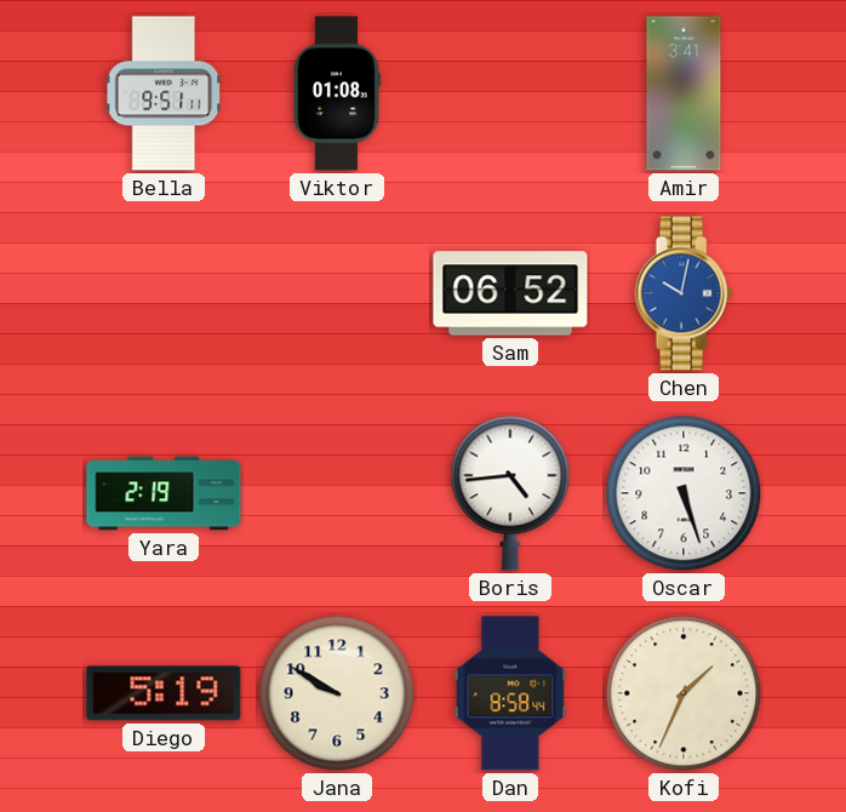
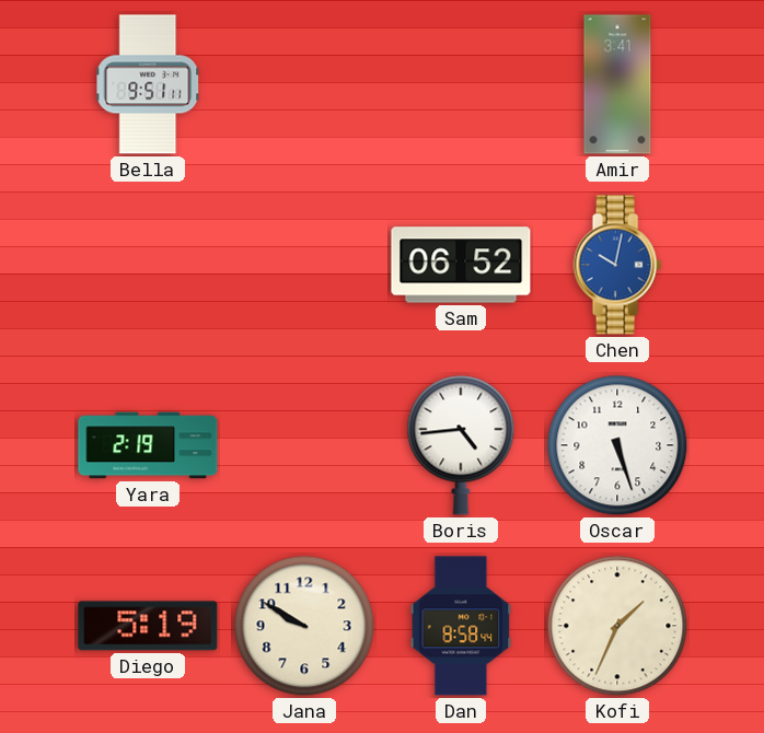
Viktor: 01:08 -> none
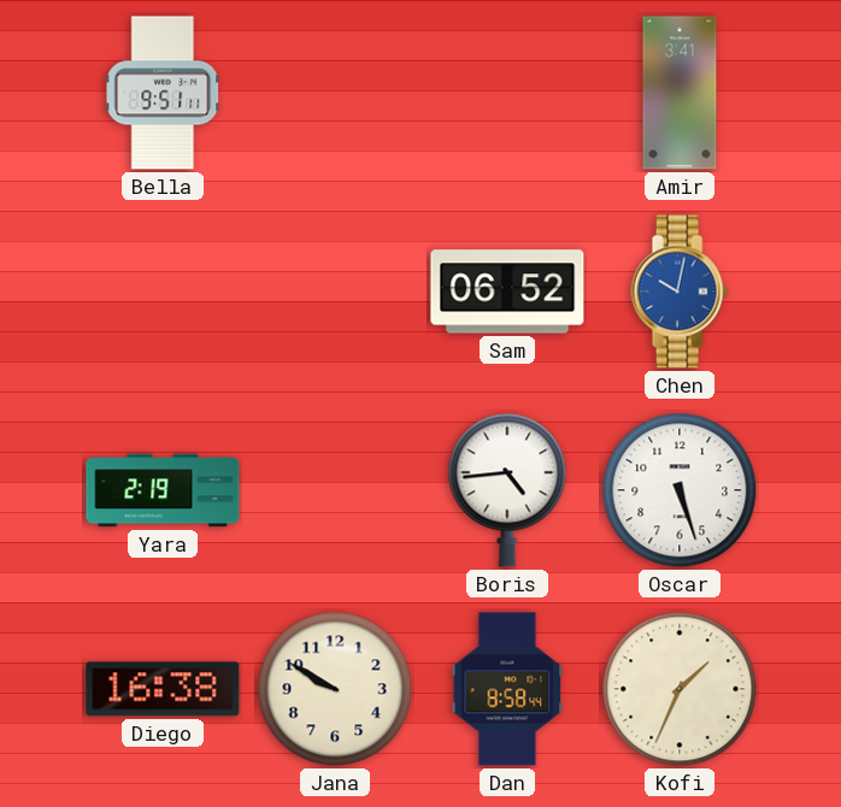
Diego: 5:19 -> 16:38
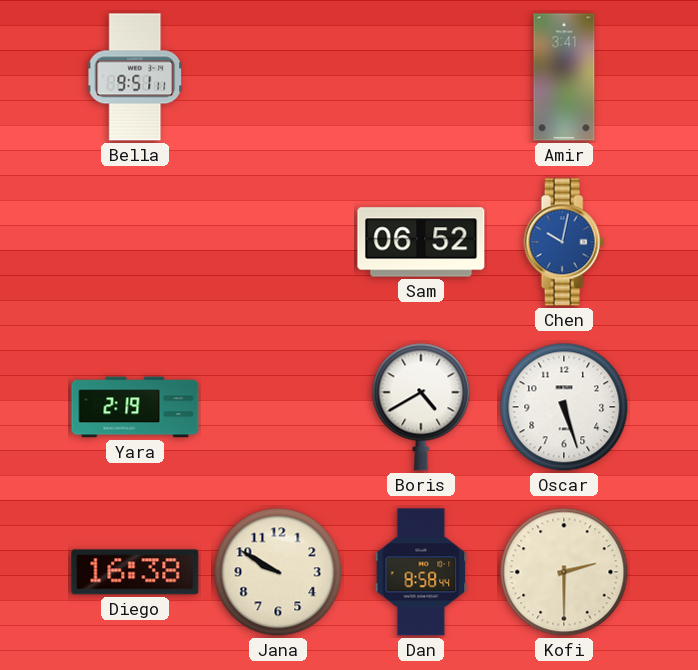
Boris: 4:44 -> 4:40
Kofi: 1:34 -> 2:30
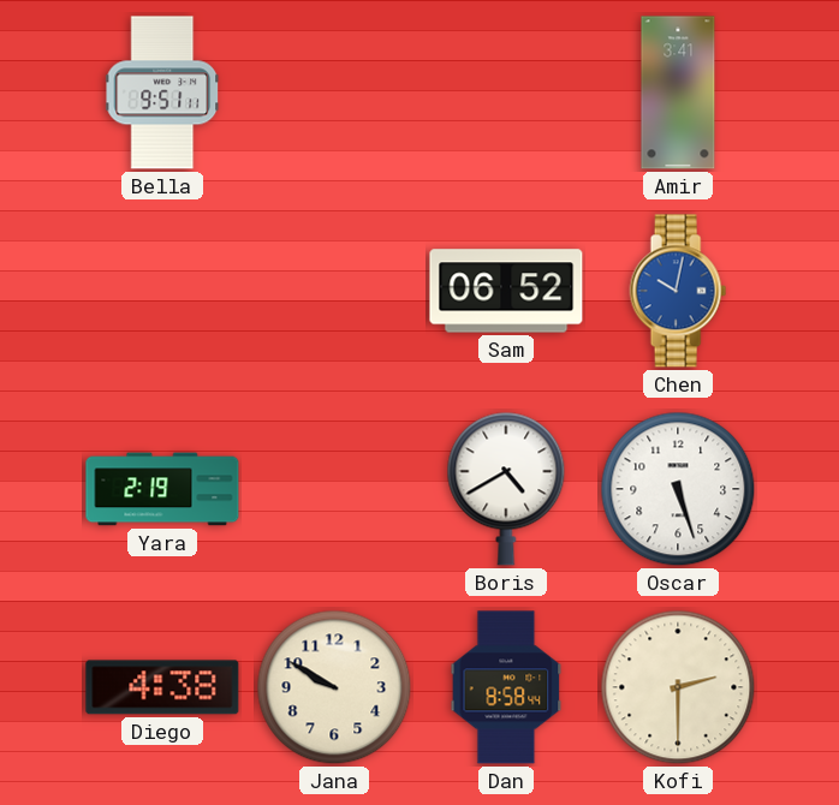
Diego: 16:38 -> 4:38
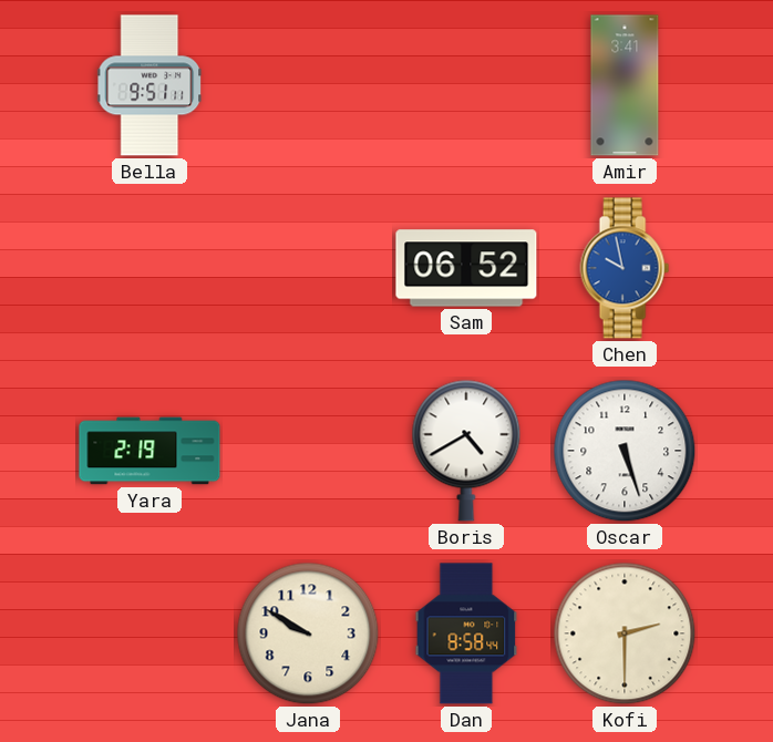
Chen: 10:02 -> 9:58
Diego: 4:38 -> none
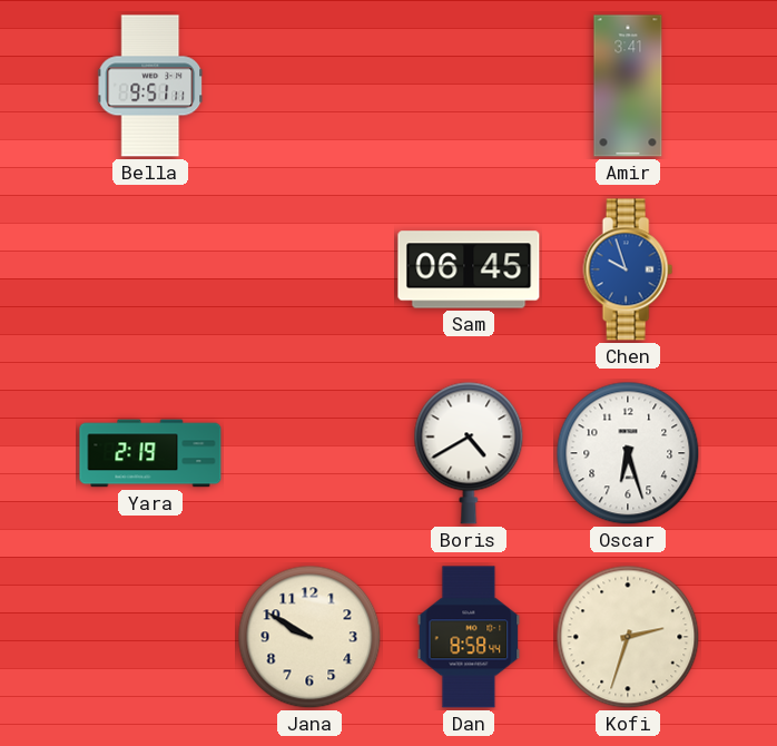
Sam: 06:52 -> 06:45
Chen: 9:58 -> 9:57
Oscar: 5:27 -> 6:27
Kofi: 2:30 -> 2:33
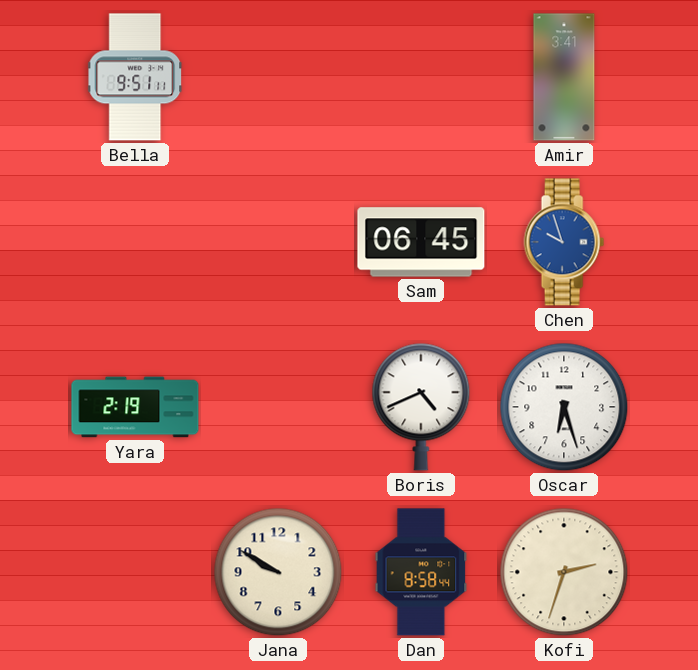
Boris: 4:40 -> 4:41
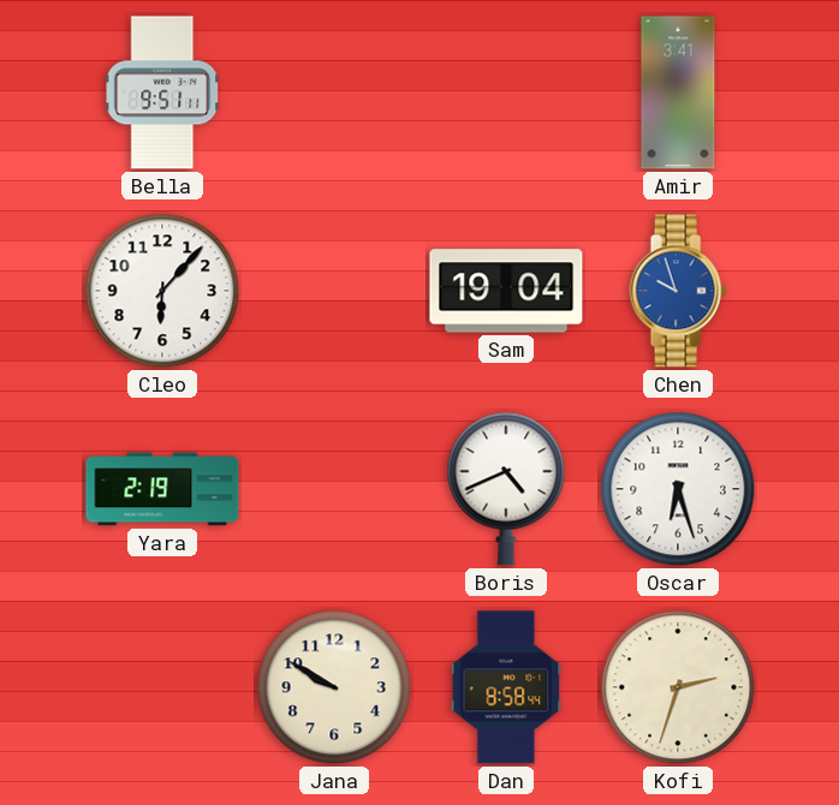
Cleo: none -> 6:07
Sam: 06:45 -> 19:04
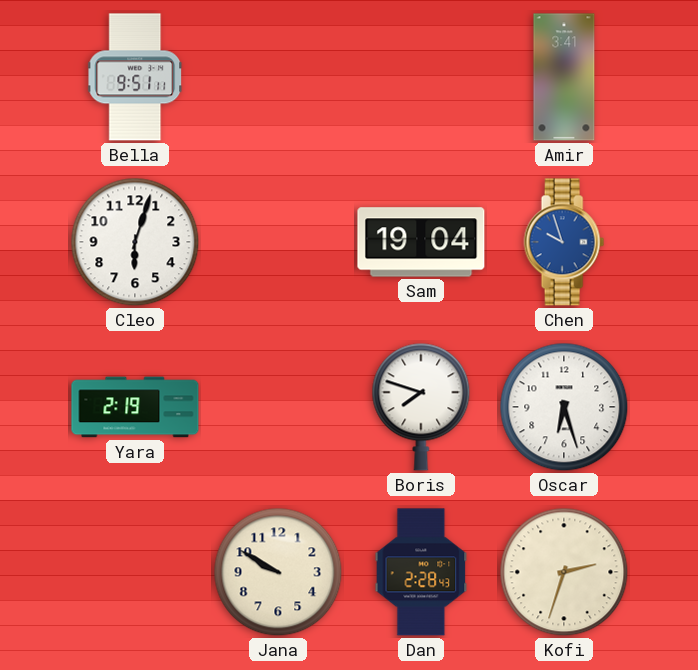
Cleo: 6:07 -> 6:03
Boris: 4:41 -> 7:48
Dan: 8:58 -> 2:28
